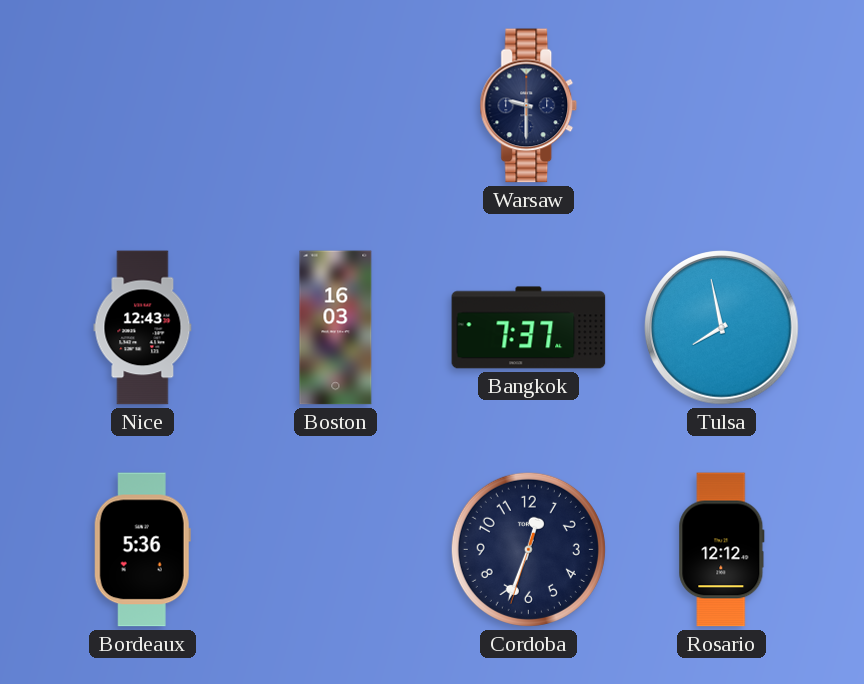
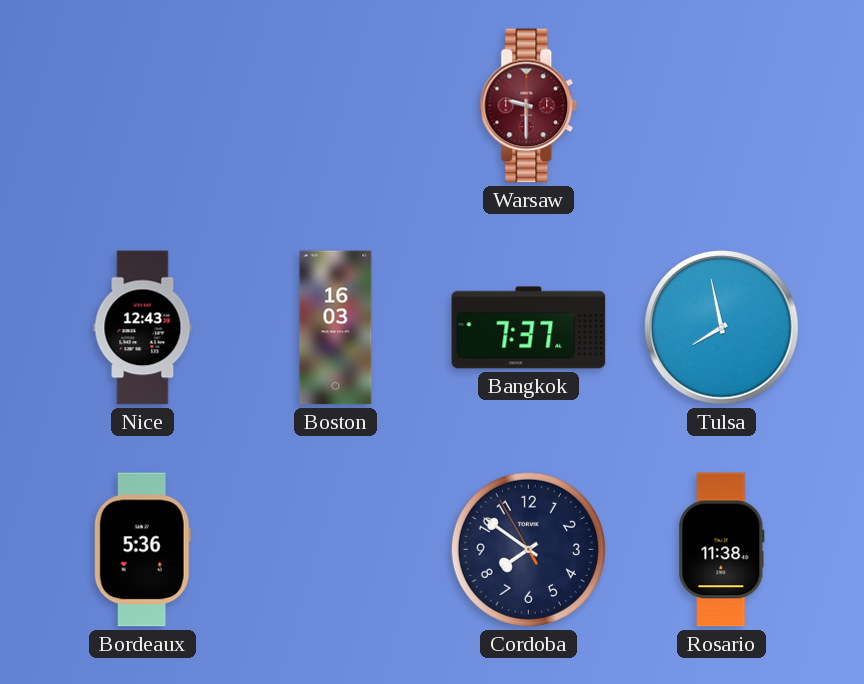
Warsaw dial: navy -> burgundy
Cordoba: 12:33 -> 7:50
Rosario: 12:12 -> 11:38
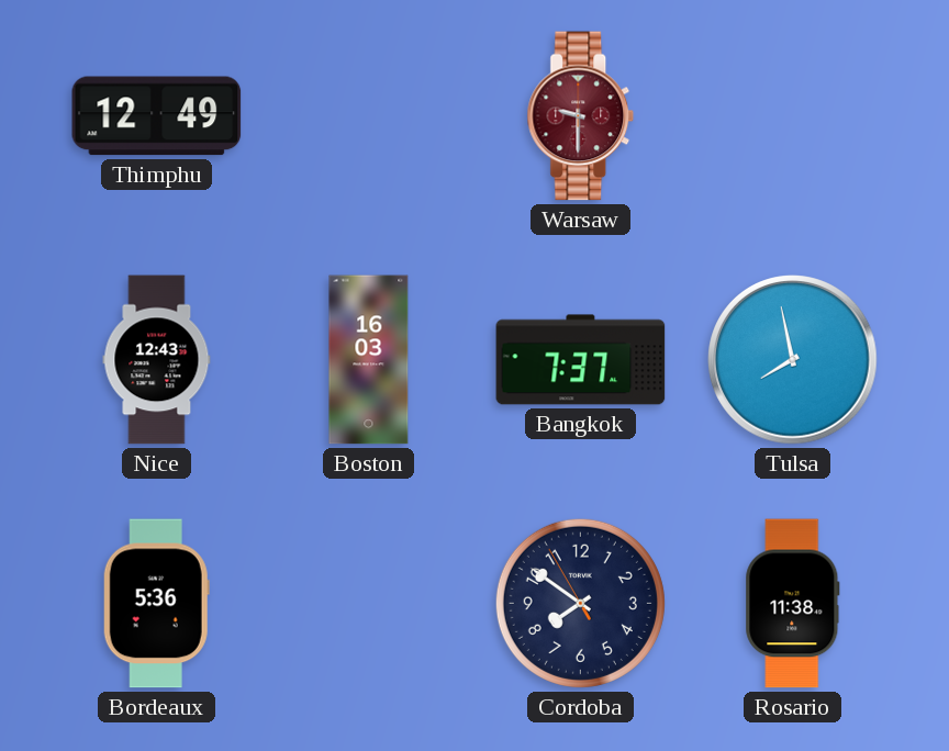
Thimphu: none -> 12:49
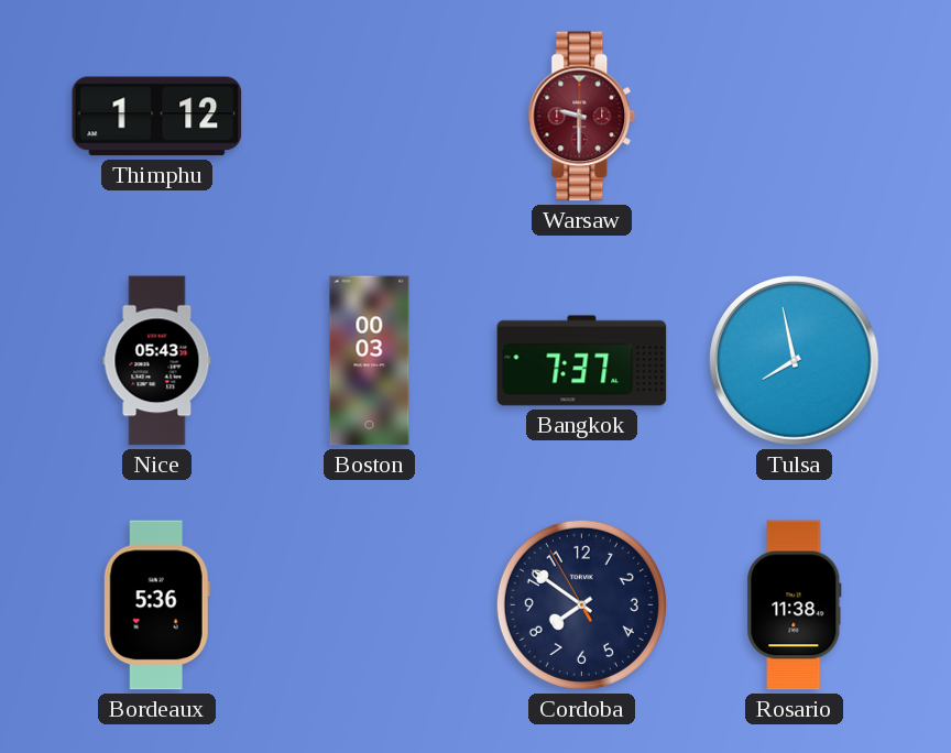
Thimphu: 12:49 -> 1:12
Nice: 12:43 -> 05:43
Boston: 16:03 -> 00:03
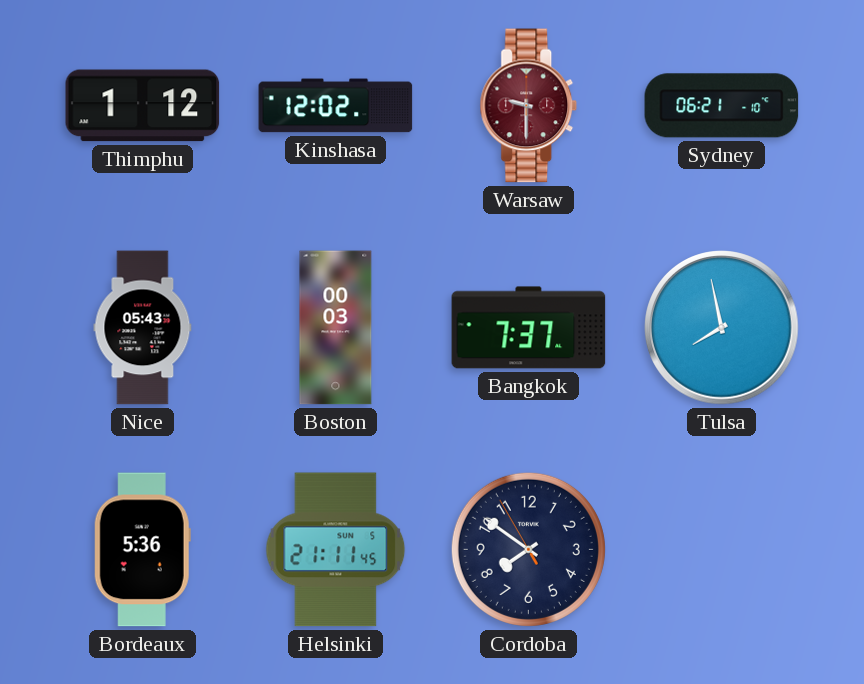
Kinshasa: none -> 12:02
Sydney: none -> 06:21
Helsinki: none -> 21:11
Rosario: 11:38 -> none
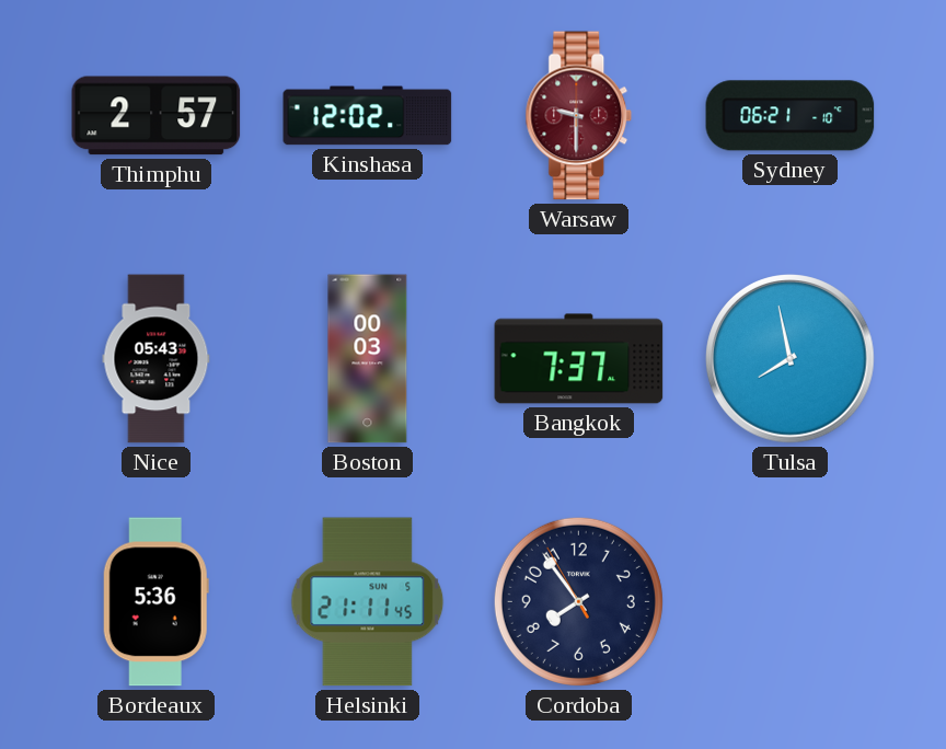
Thimphu: 1:12 -> 2:57
Cordoba: 7:50 -> 7:53
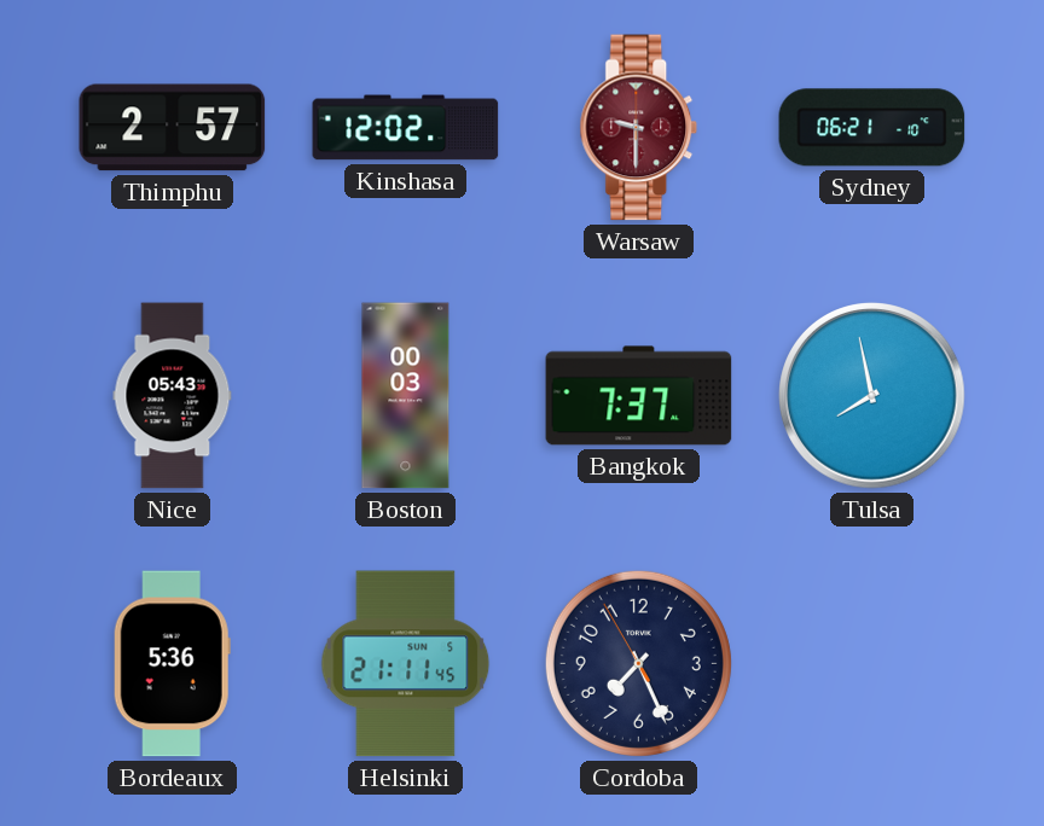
Cordoba: 7:53 -> 7:25
